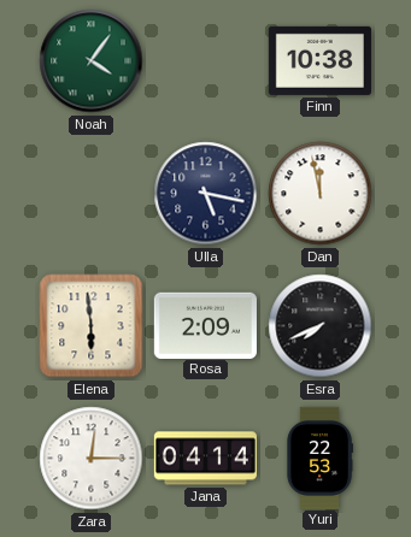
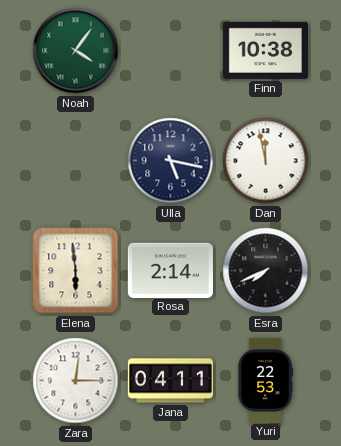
Rosa: 2:09 -> 2:14
Jana: 04:14 -> 04:11
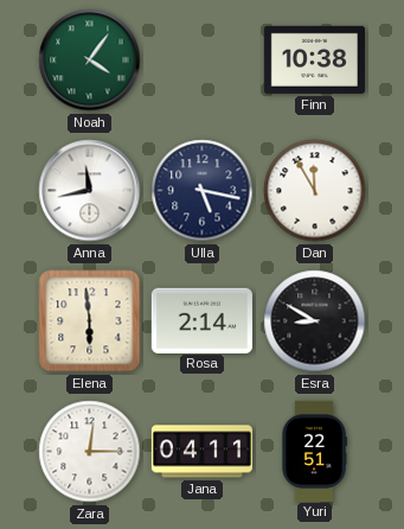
Anna: none -> 11:43
Dan: 11:58 -> 11:55
Esra: 7:41 -> 8:50
Yuri: 22:53 -> 22:51
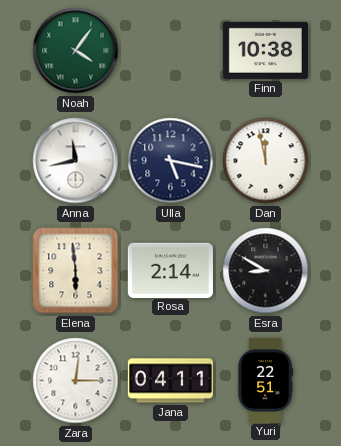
Dan: 11:55 -> 11:58
